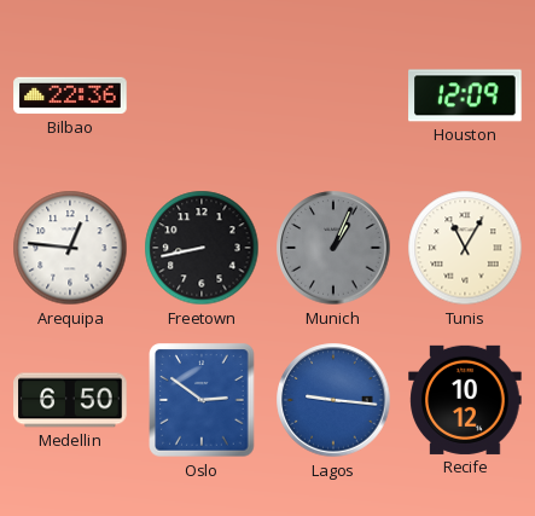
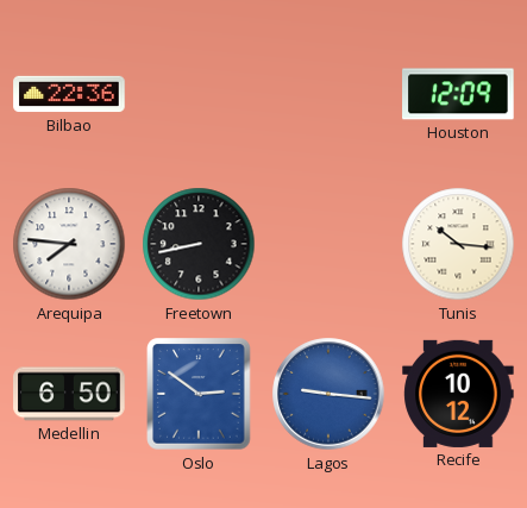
Arequipa: 12:46 -> 7:46
Munich: 1:04 -> none
Tunis: 11:05 -> 10:16
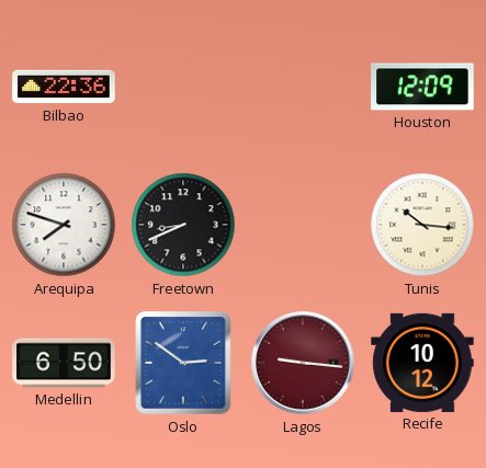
Arequipa: 7:46 -> 7:48
Freetown: 8:43 -> 8:41
Lagos dial: blue -> burgundy
